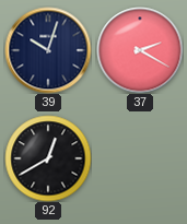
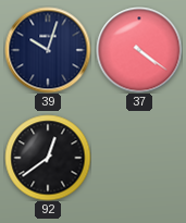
37: 2:20 -> 4:21
92: 12:40 -> 12:39
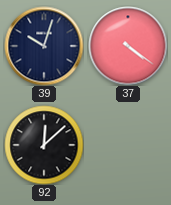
92: 12:39 -> 12:08
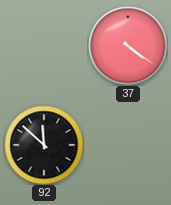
39: 10:03 -> none
92: 12:08 -> 11:52
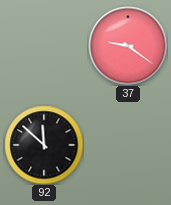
37: 4:21 -> 9:21
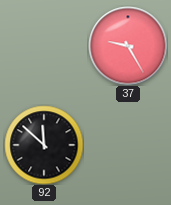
37: 9:21 -> 9:25
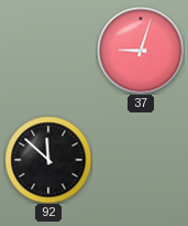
37: 9:25 -> 9:03
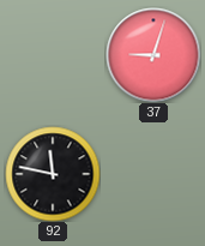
92: 11:52 -> 11:47
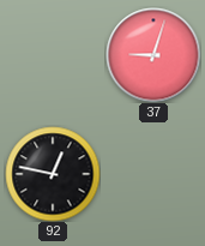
92: 11:47 -> 12:47
